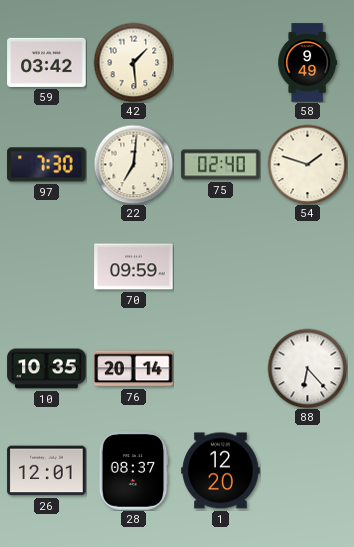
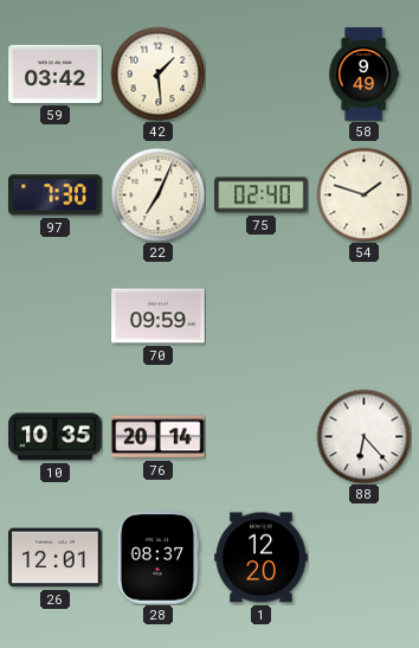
22: 7:01 -> 7:04
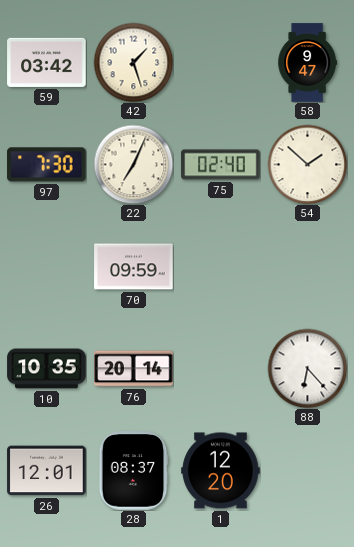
42: 1:29 -> 1:27
58: 9:49 -> 9:47
54: 1:48 -> 1:52
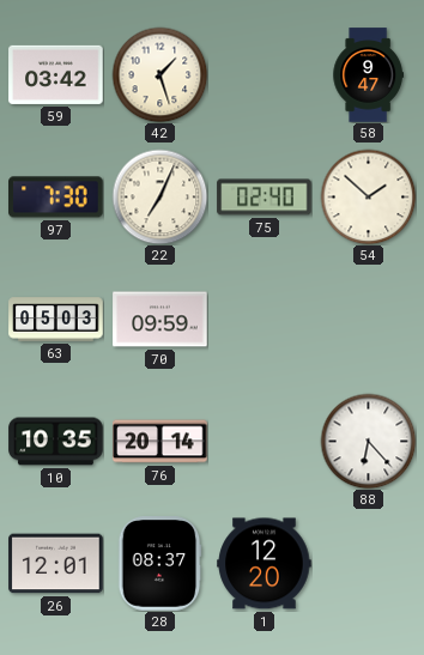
63: none -> 05:03
